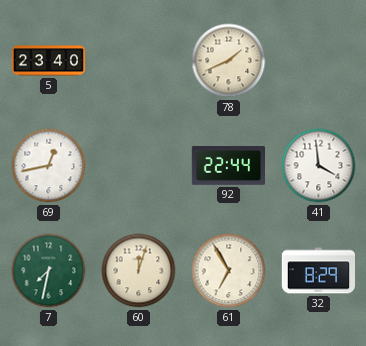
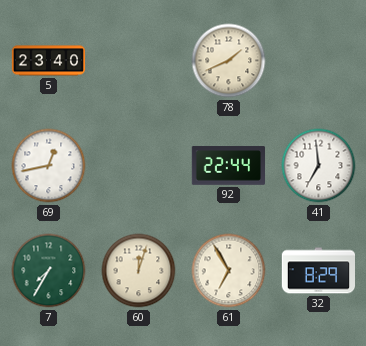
41: 3:59 -> 6:59
7: 7:32 -> 7:35
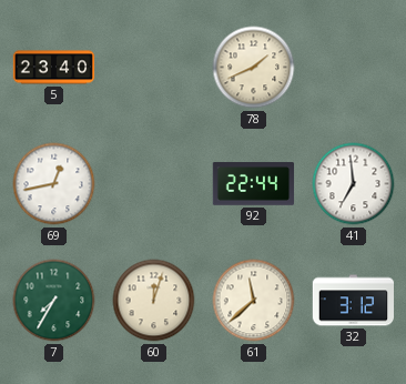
61: 6:55 -> 11:38
32: 8:29 -> 3:12
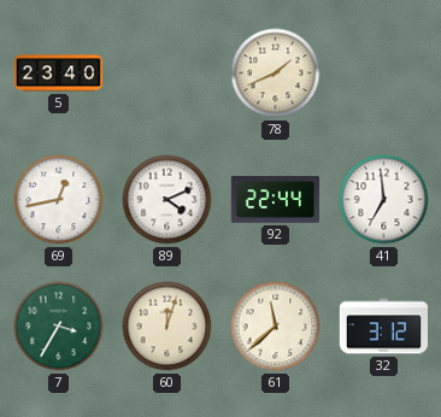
89: none -> 4:11
7: 7:35 -> 3:35
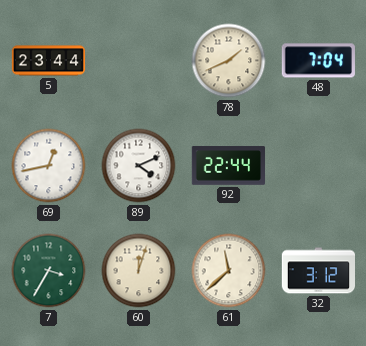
5: 23:40 -> 23:44
48: none -> 7:04
41: 6:59 -> none
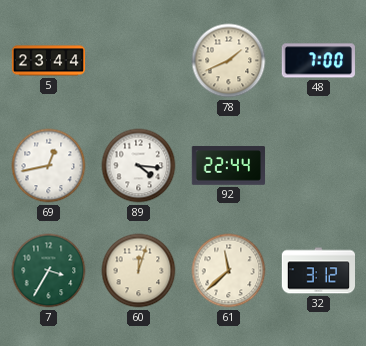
48: 7:04 -> 7:00
89: 4:11 -> 4:16
